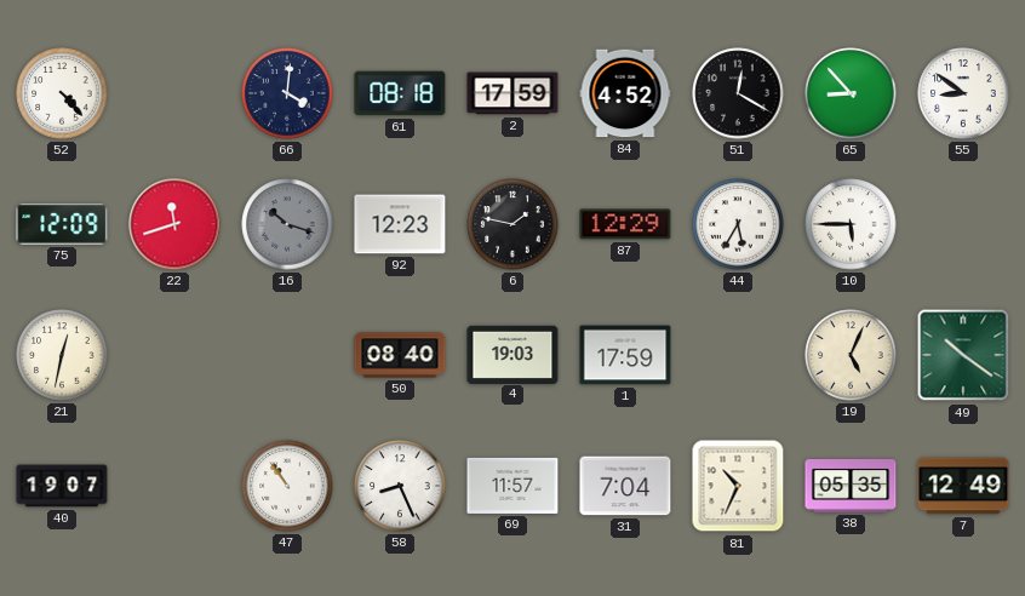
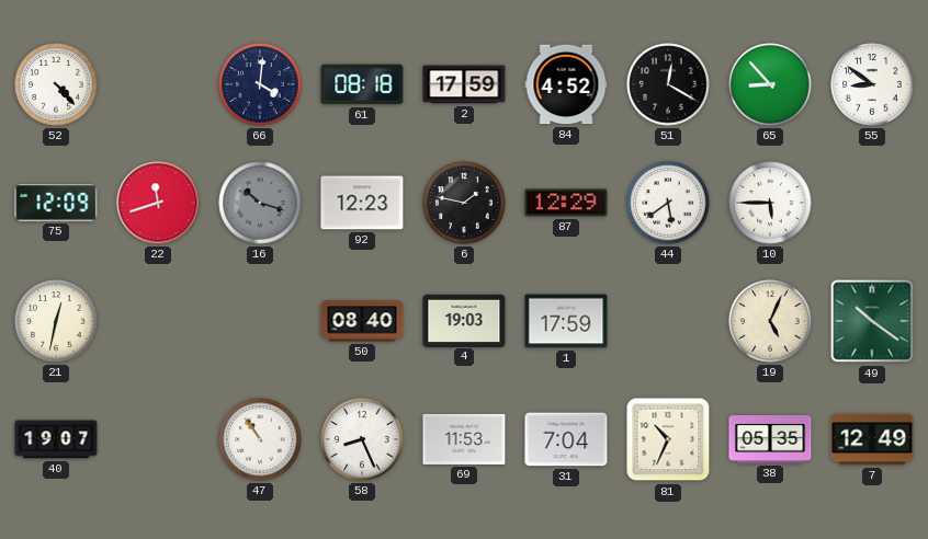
44: 5:35 -> 5:39
69: 11:57 -> 11:53
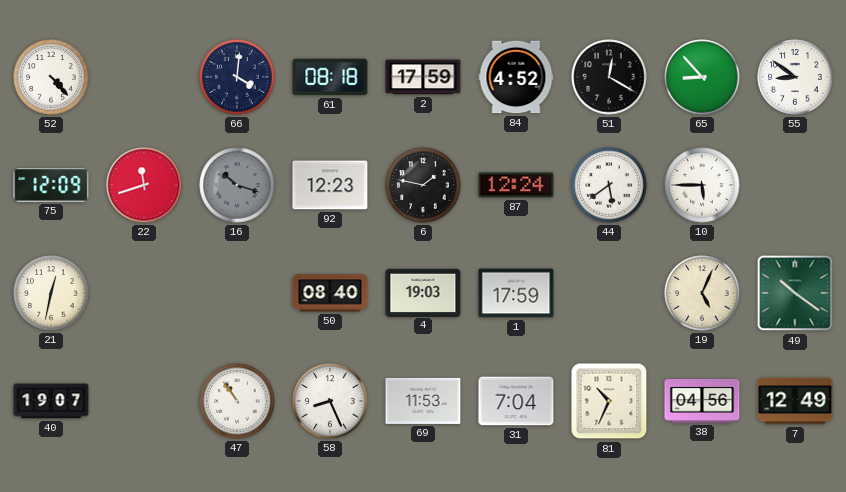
87: 12:29 -> 12:24
38: 05:35 -> 04:56
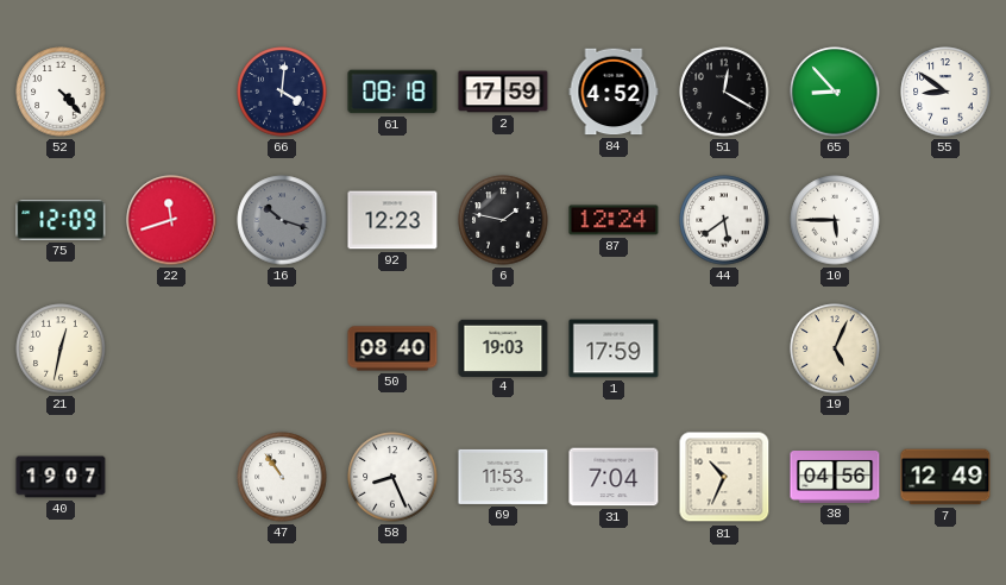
49: 10:21 -> none
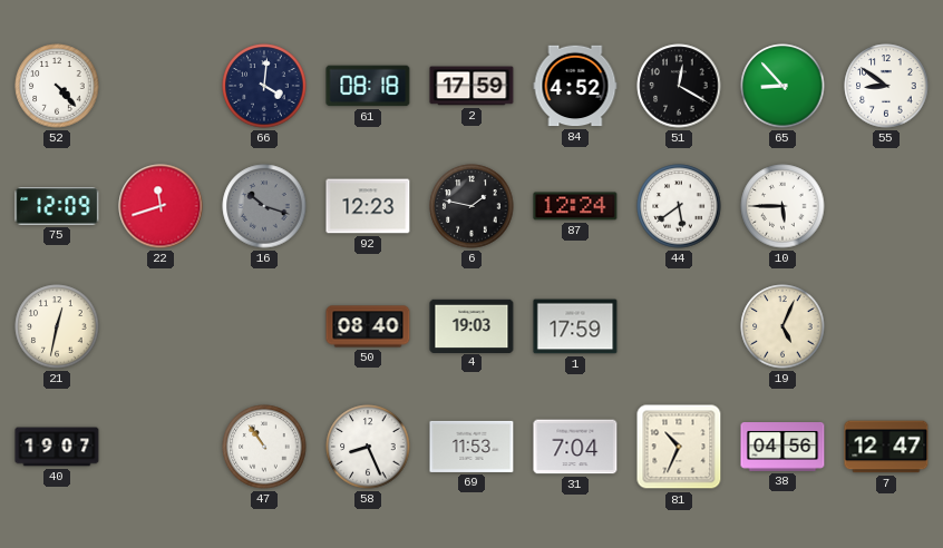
7: 12:49 -> 12:47
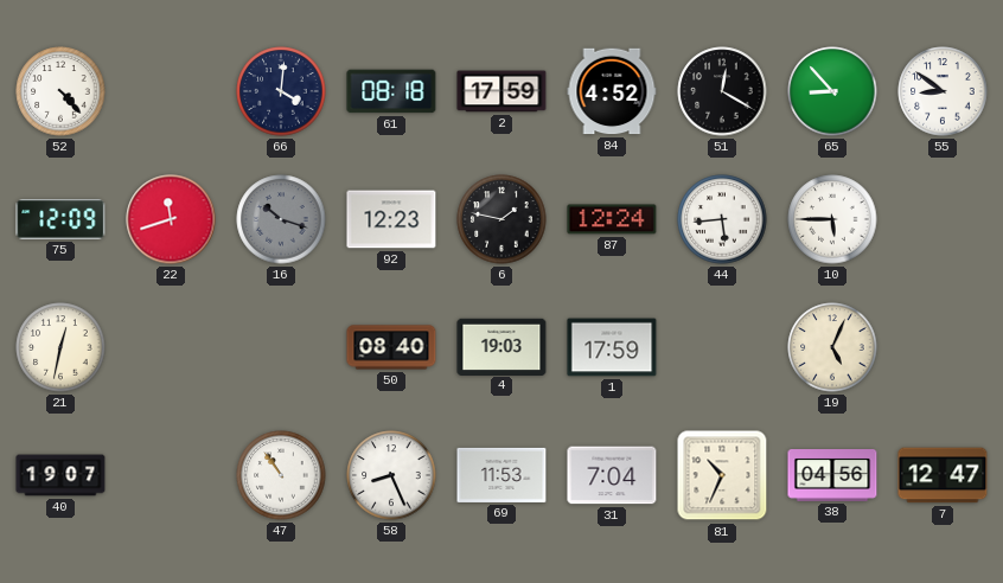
44: 5:39 -> 5:44
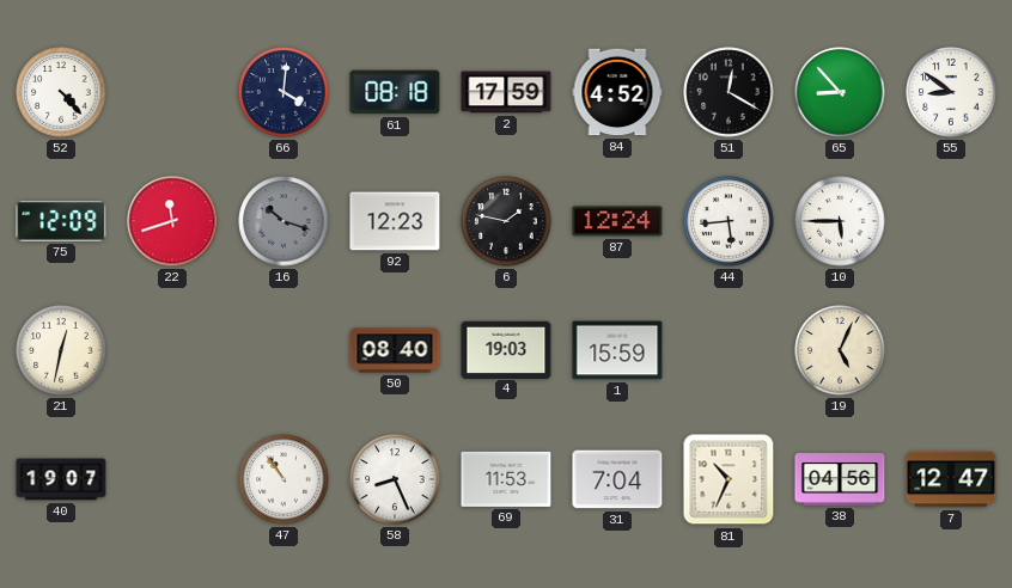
1: 17:59 -> 15:59
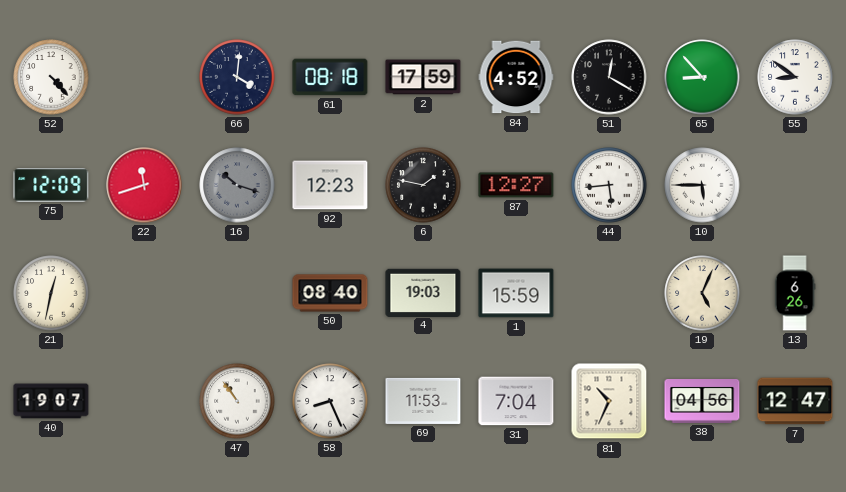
87: 12:24 -> 12:27
13: none -> 6:26
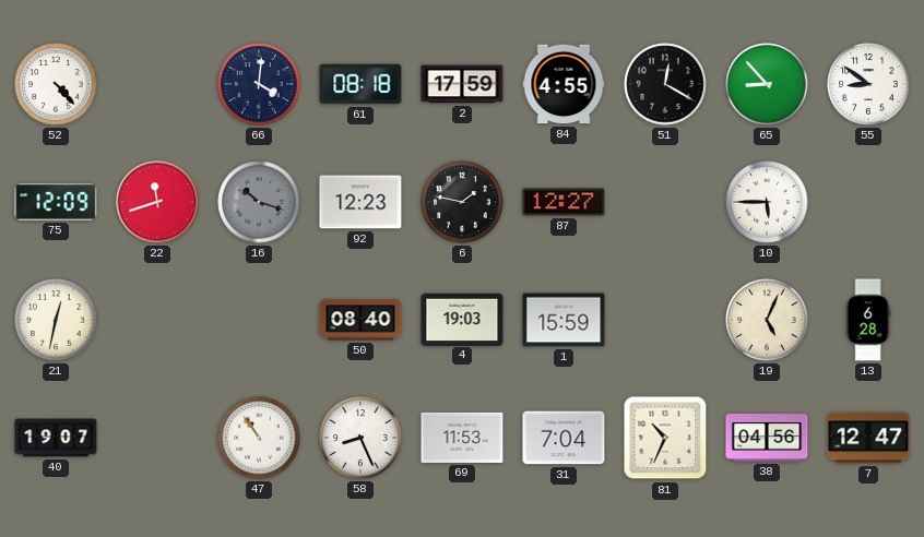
84: 4:52 -> 4:55
44: 5:44 -> none
13: 6:26 -> 6:28
